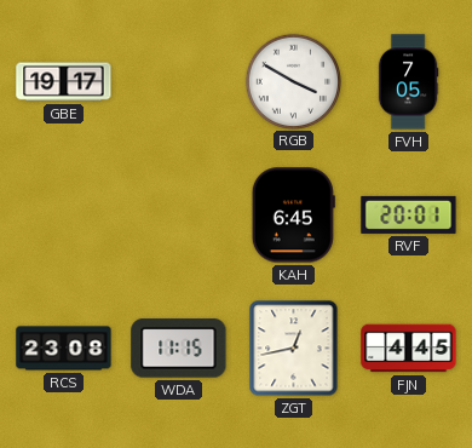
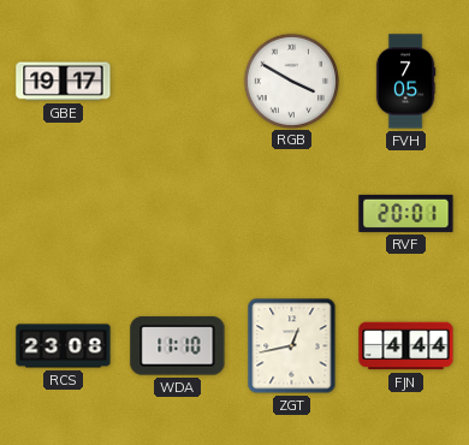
KAH: 6:45 -> none
WDA: 11:15 -> 11:10
FJN: 4:45 -> 4:44
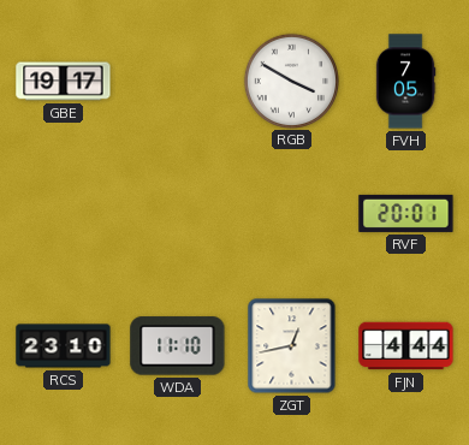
RCS: 23:08 -> 23:10
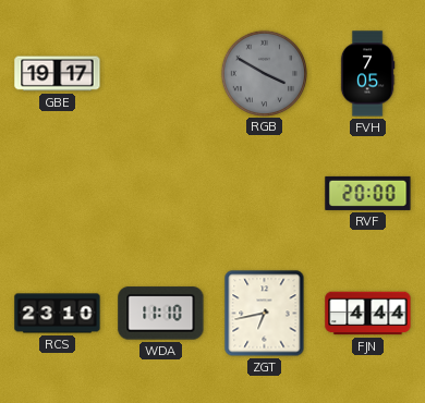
RGB dial: white -> grey
RVF: 20:01 -> 20:00
ZGT: 12:43 -> 6:43
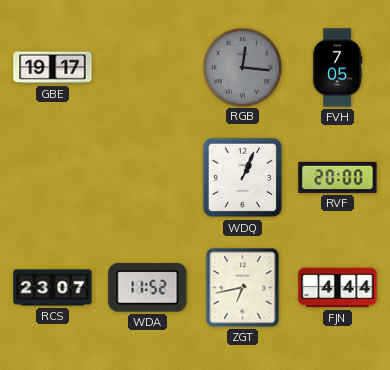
RGB: 3:50 -> 12:16
WDQ: none -> 1:04
RCS: 23:10 -> 23:07
WDA: 11:10 -> 11:52
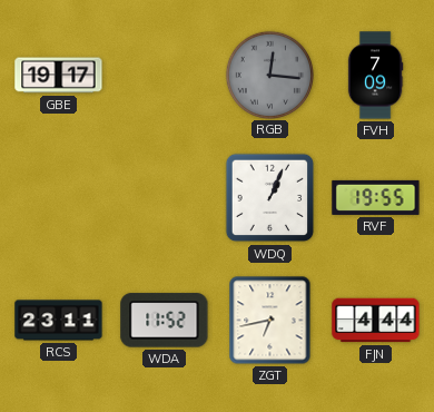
FVH: 7:05 -> 7:09
RVF: 20:00 -> 19:55
RCS: 23:07 -> 23:11
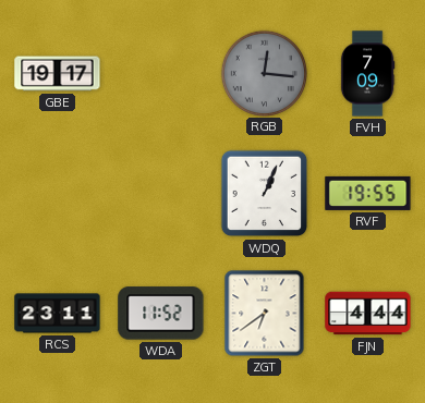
ZGT: 6:43 -> 6:39
